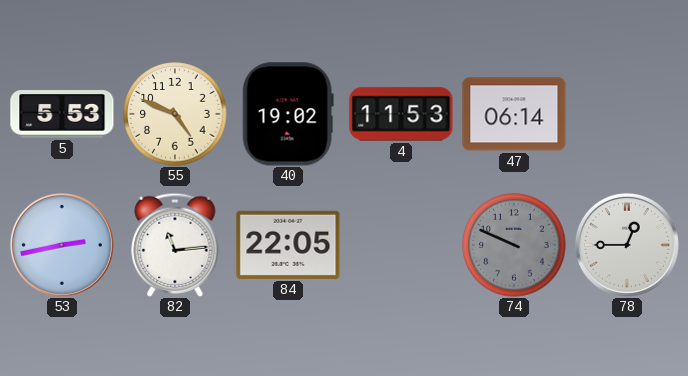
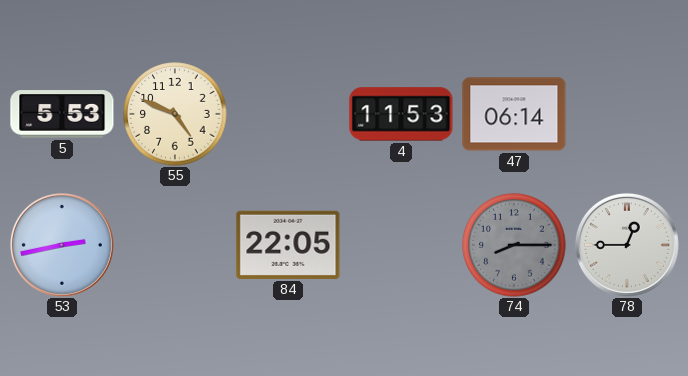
40: 19:02 -> none
82: 11:14 -> none
74: 9:49 -> 8:15
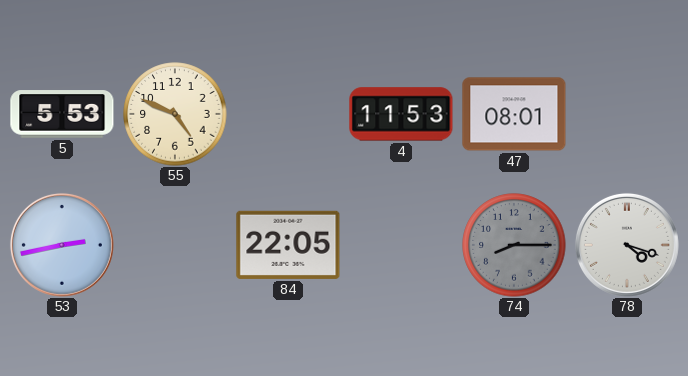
47: 06:14 -> 08:01
78: 12:45 -> 4:18
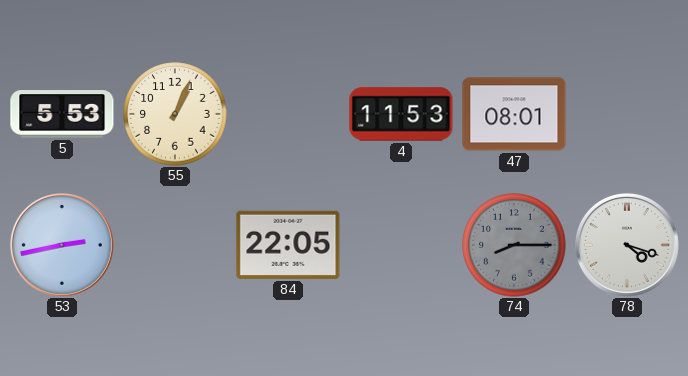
55: 4:49 -> 1:04
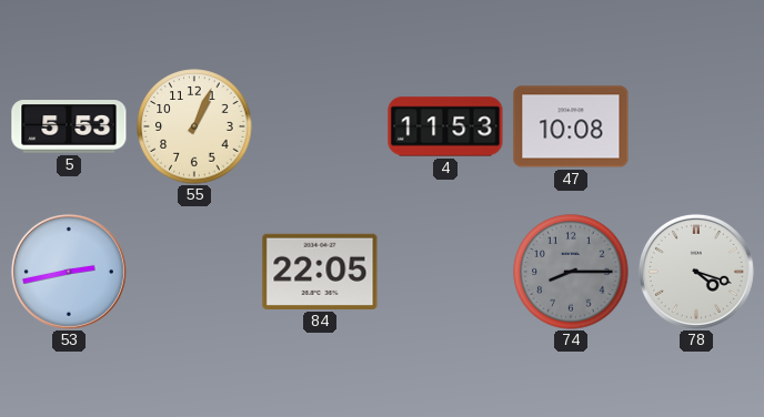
47: 08:01 -> 10:08
